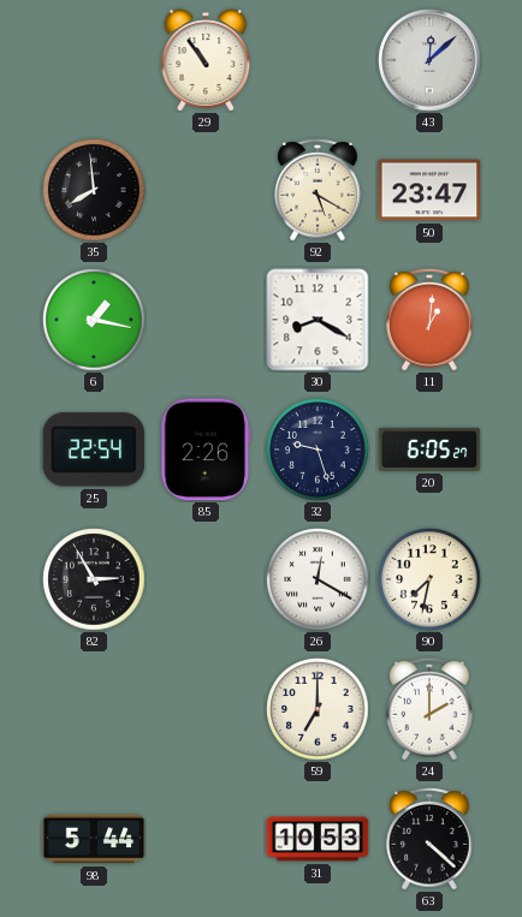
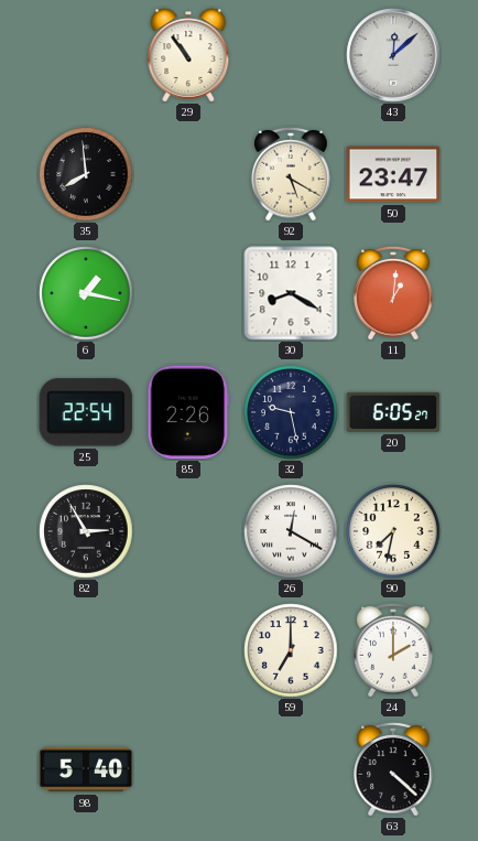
32: 9:27 -> 9:28
98: 5:44 -> 5:40
31: 10:53 -> none
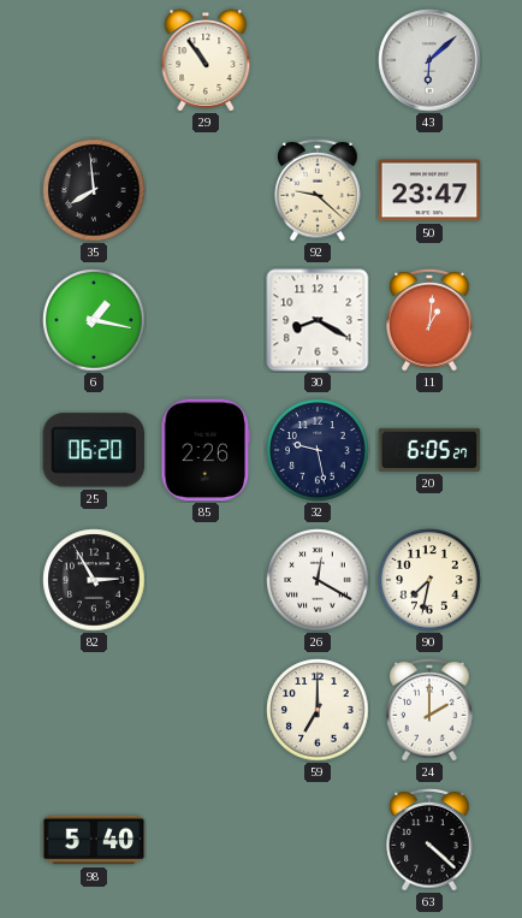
43: 12:08 -> 6:08
92: 5:20 -> 9:22
25: 22:54 -> 06:20
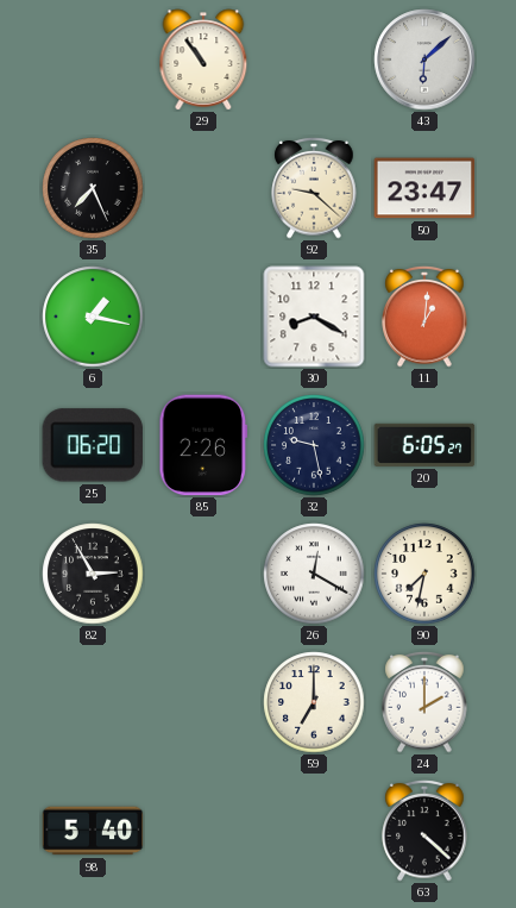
35: 7:59 -> 7:26
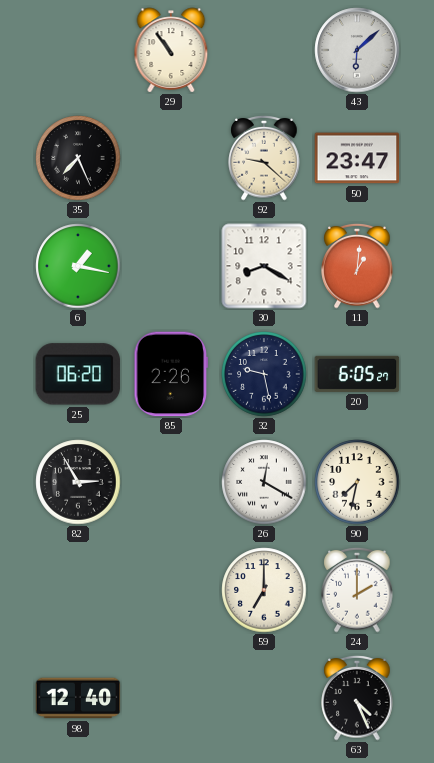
98: 5:40 -> 12:40
63: 4:22 -> 4:26
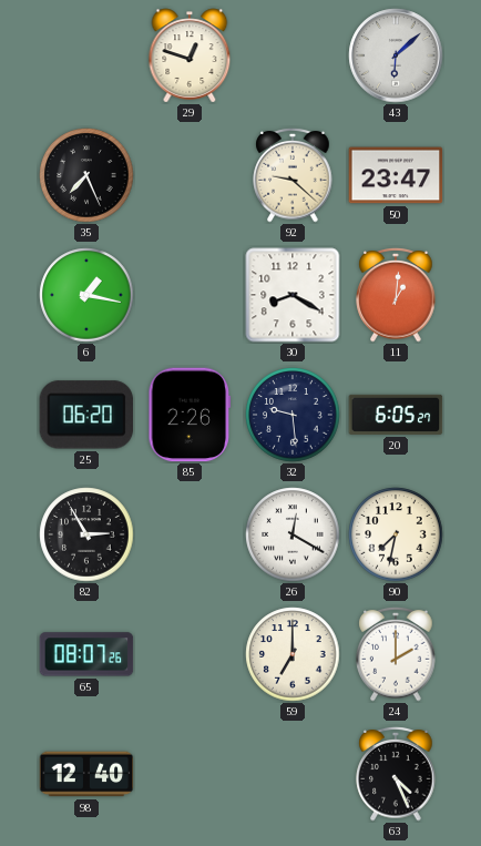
29: 10:54 -> 12:48
32: 9:28 -> 9:29
65: none -> 08:07
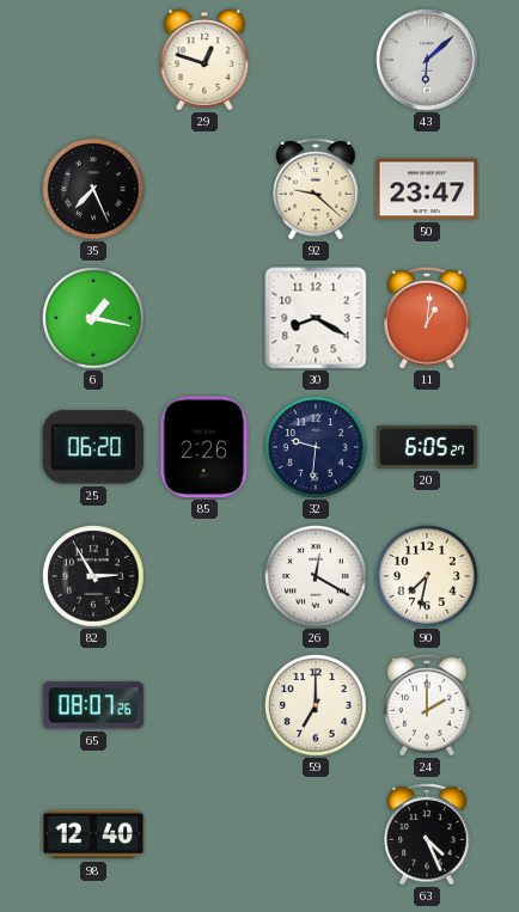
32: 9:29 -> 9:31
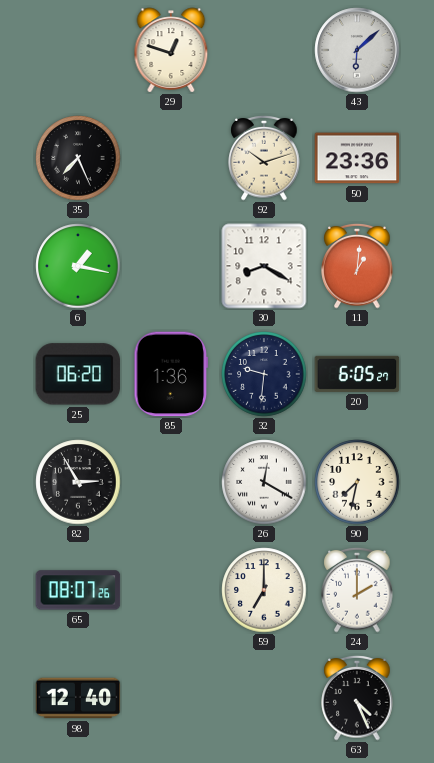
92: 9:22 -> 10:12
50: 23:47 -> 23:36
85: 2:26 -> 1:36
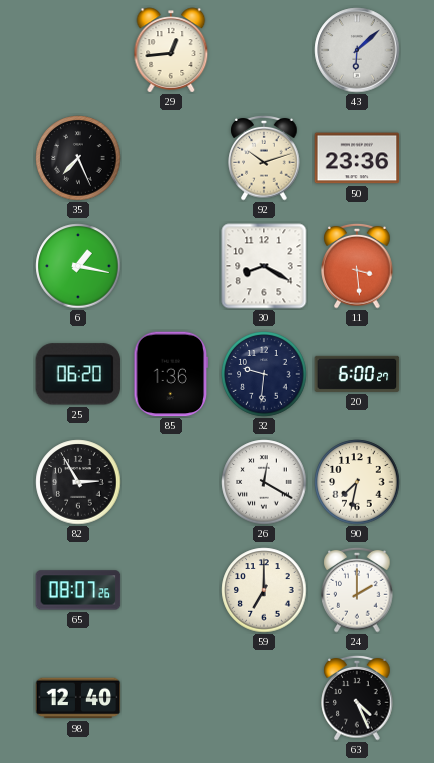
29: 12:48 -> 12:44
11: 1:01 -> 3:29
20: 6:05 -> 6:00
